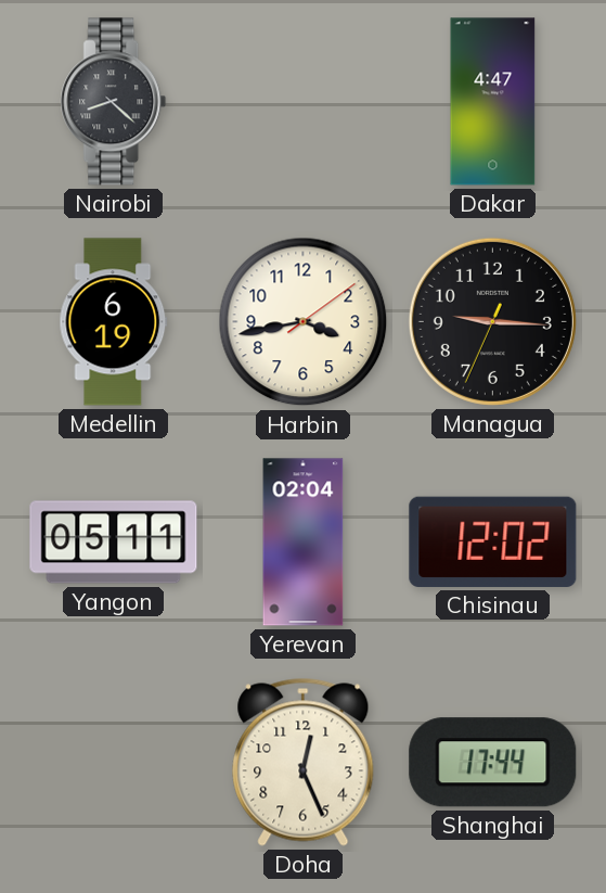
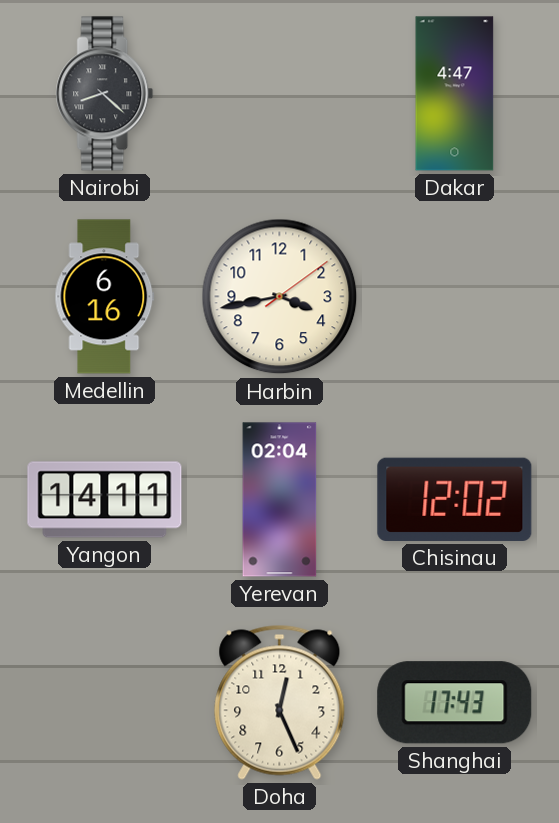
Medellin: 6:19 -> 6:16
Managua: 9:15 -> none
Yangon: 05:11 -> 14:11
Shanghai: 17:44 -> 17:43
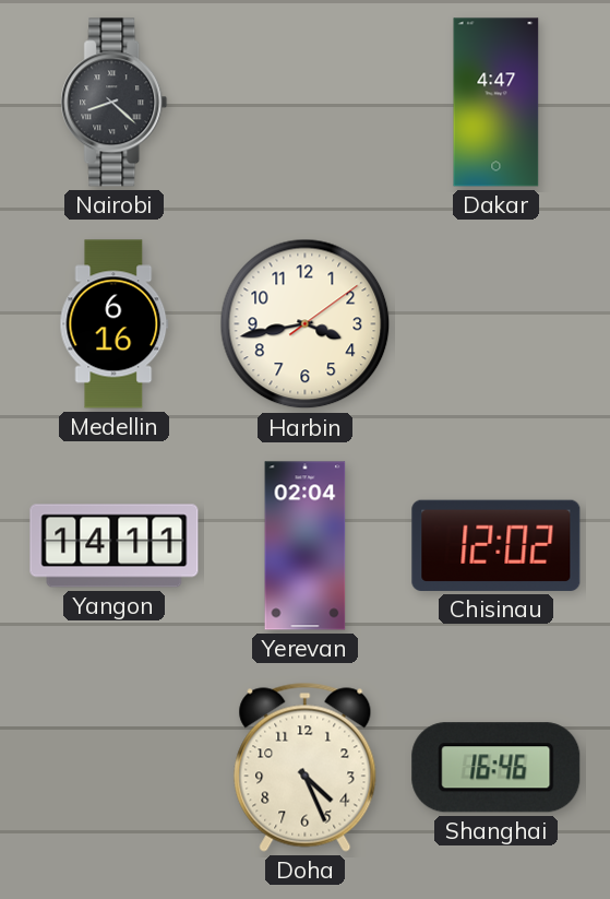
Doha: 12:26 -> 4:26
Shanghai: 17:43 -> 16:46
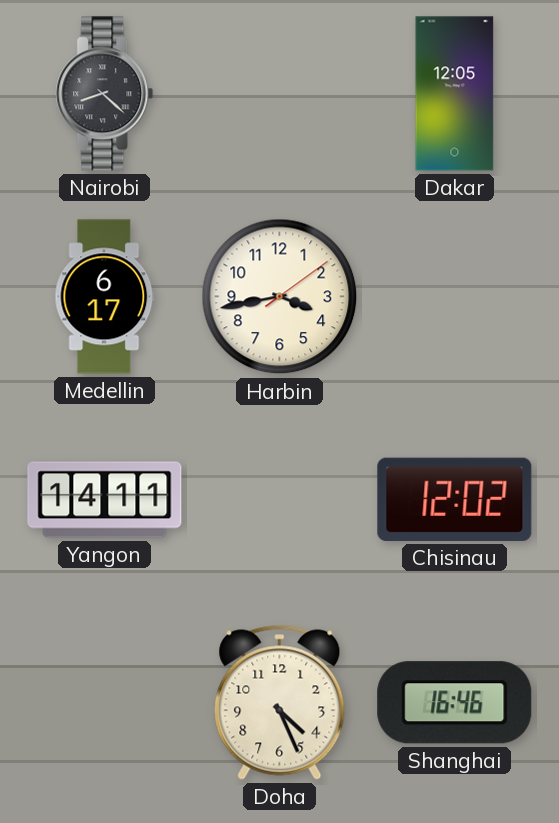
Dakar: 4:47 -> 12:05
Medellin: 6:16 -> 6:17
Yerevan: 02:04 -> none
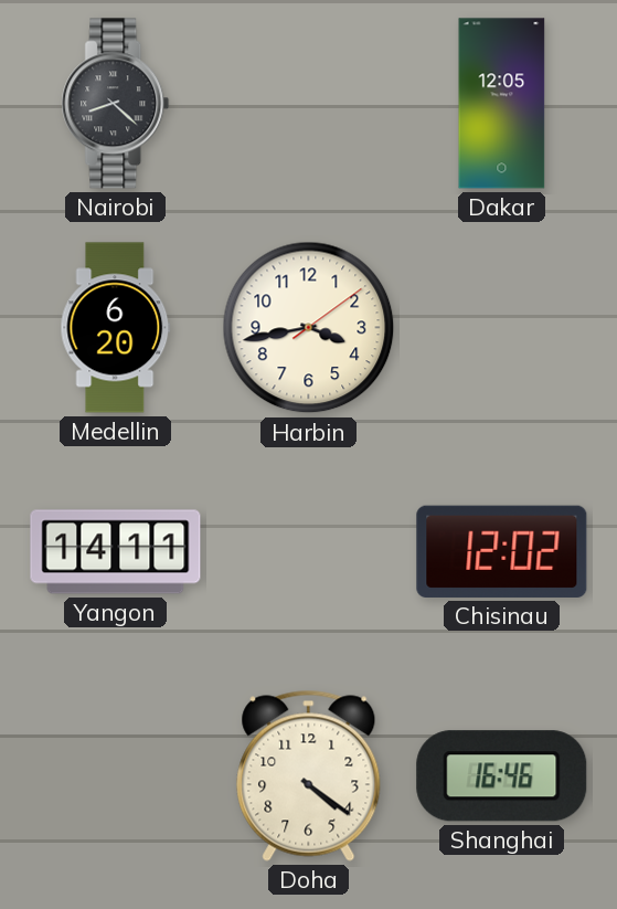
Medellin: 6:17 -> 6:20
Doha: 4:26 -> 4:21
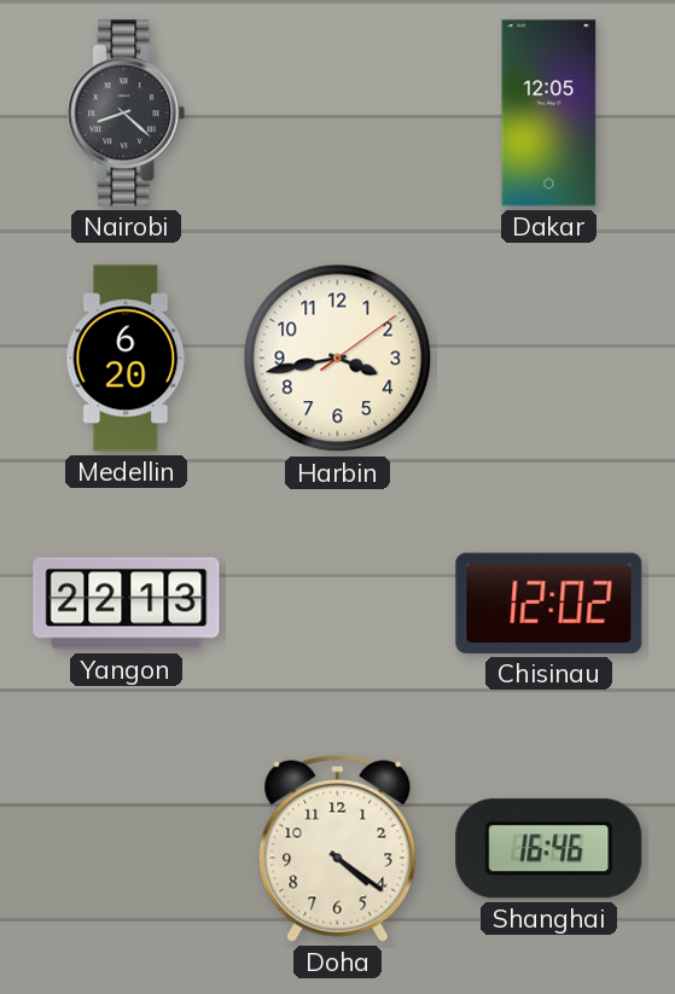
Yangon: 14:11 -> 22:13
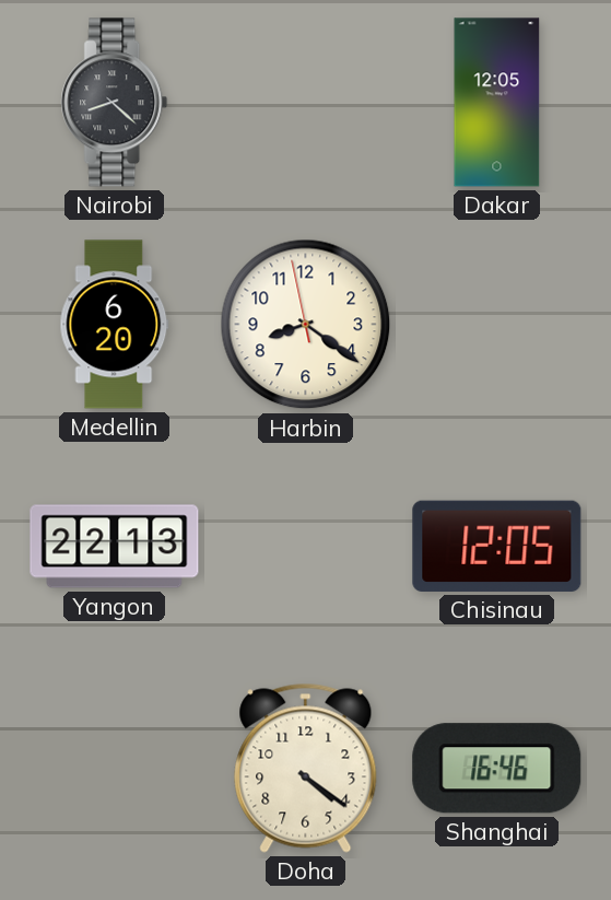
Harbin: 3:43 -> 8:20
Chisinau: 12:02 -> 12:05
